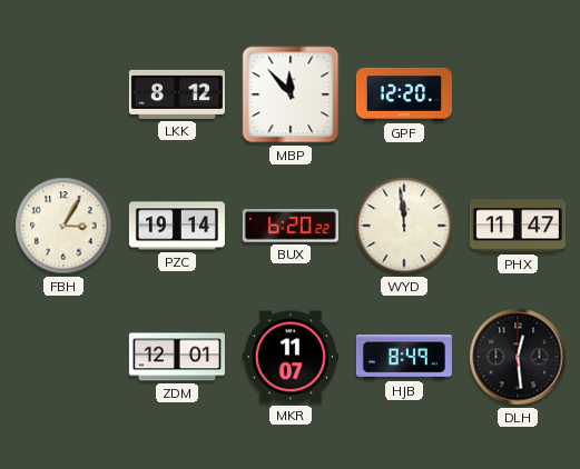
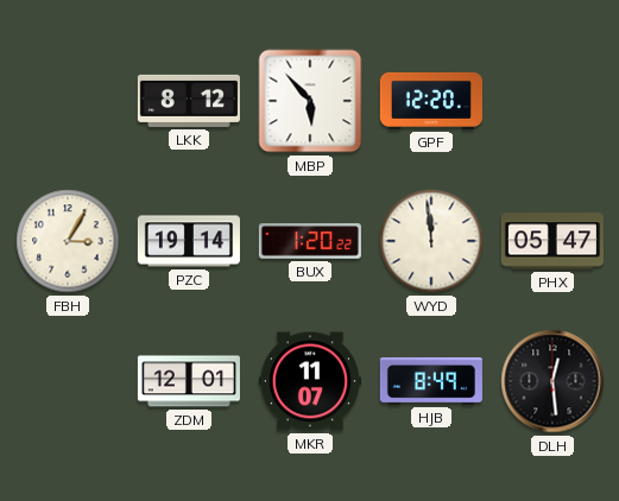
MBP: 11:53 -> 5:53
BUX: 6:20 -> 1:20
PHX: 11:47 -> 05:47
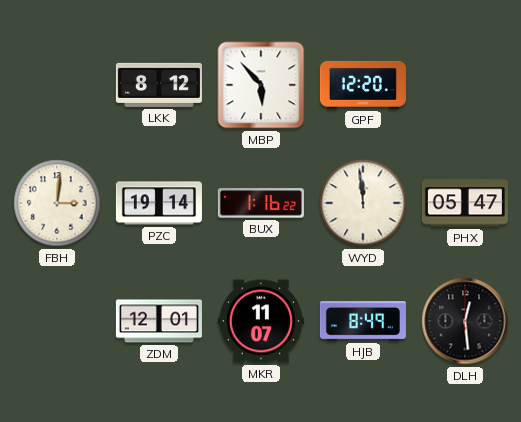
FBH: 3:05 -> 3:01
BUX: 1:20 -> 1:16
